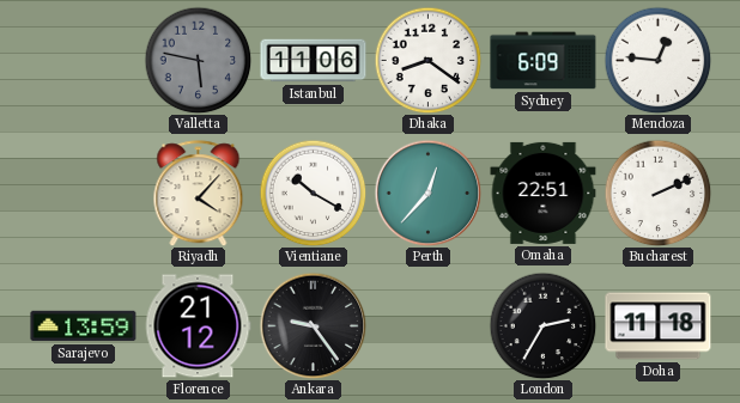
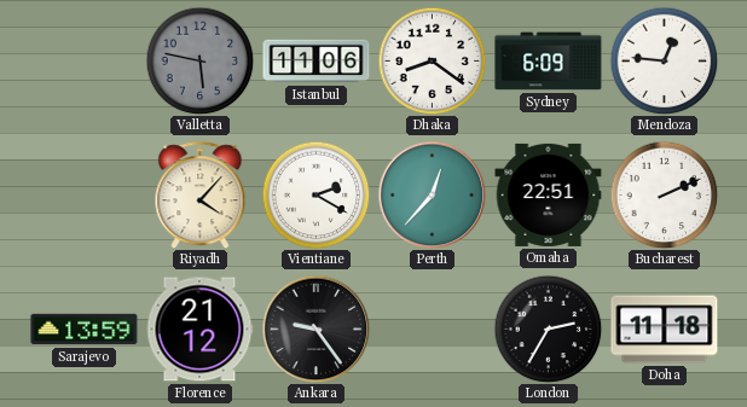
Vientiane: 10:20 -> 2:20
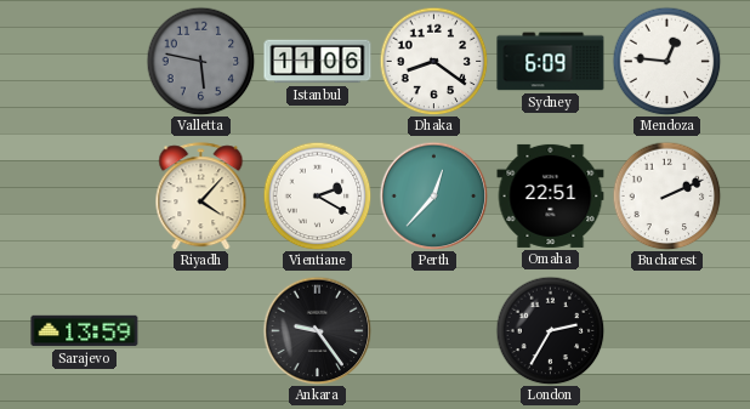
Florence: 21:12 -> none
Doha: 11:18 -> none
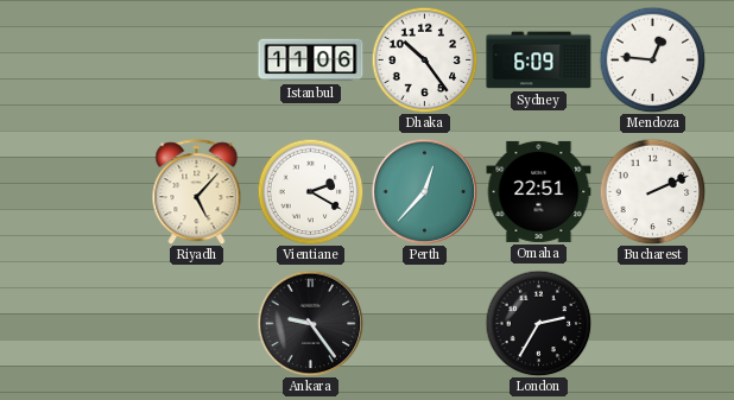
Valletta: 5:47 -> none
Dhaka: 8:21 -> 10:24
Riyadh: 4:07 -> 5:07
Sarajevo: 13:59 -> none
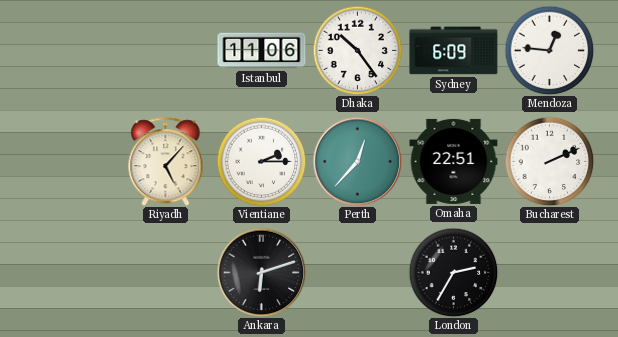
Vientiane: 2:20 -> 2:15
Ankara: 9:24 -> 6:12
